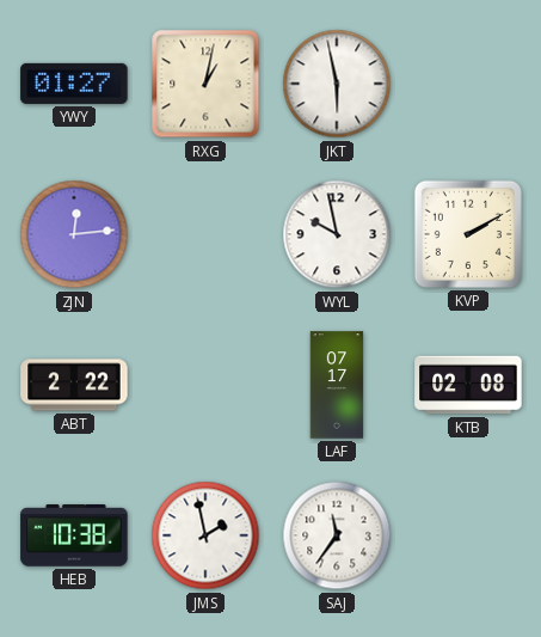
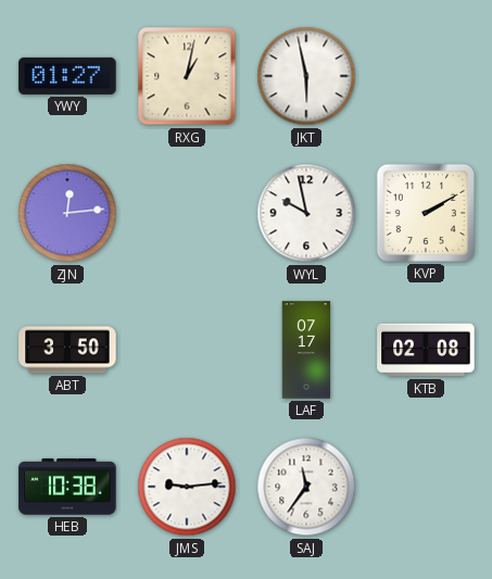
ABT: 2:22 -> 3:50
JMS: 1:58 -> 9:14
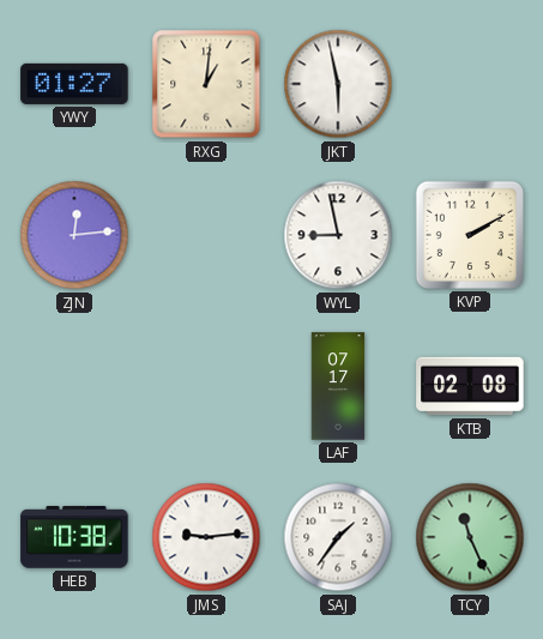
RXG: 1:02 -> 1:01
WYL: 9:58 -> 8:58
ABT: 3:50 -> none
SAJ: 11:36 -> 1:36
TCY: none -> 11:26
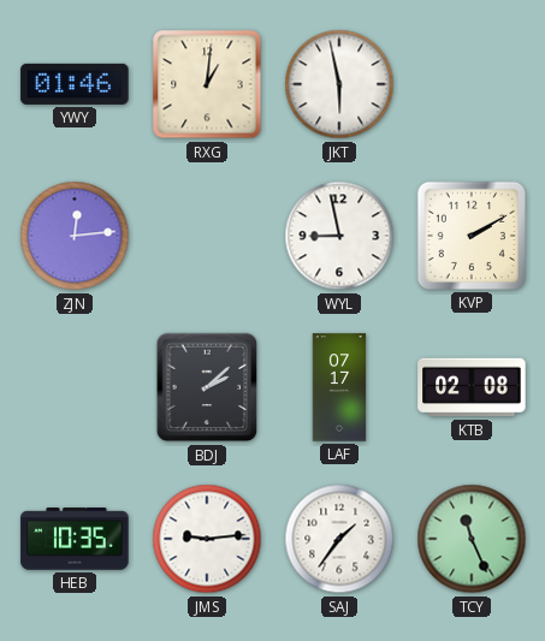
YWY: 01:27 -> 01:46
BDJ: none -> 2:08
HEB: 10:38 -> 10:35
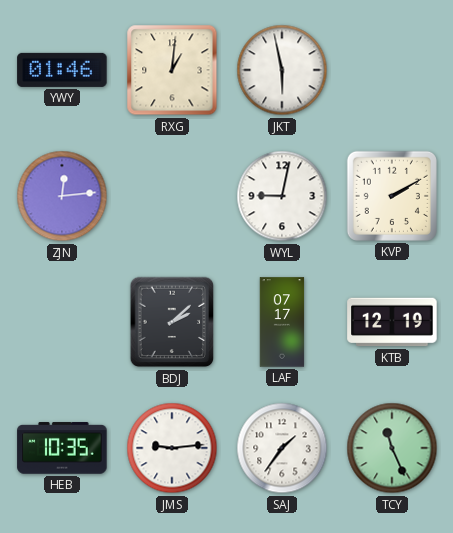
WYL: 8:58 -> 9:02
KTB: 02:08 -> 12:19
